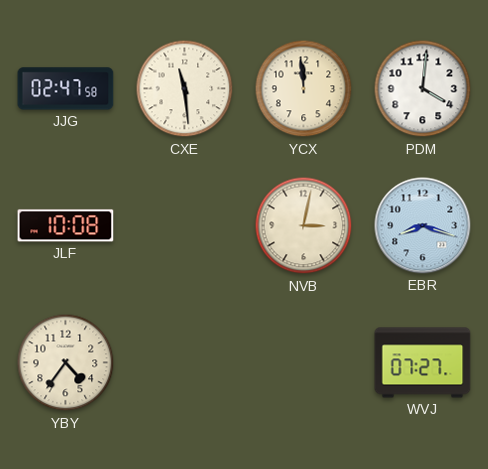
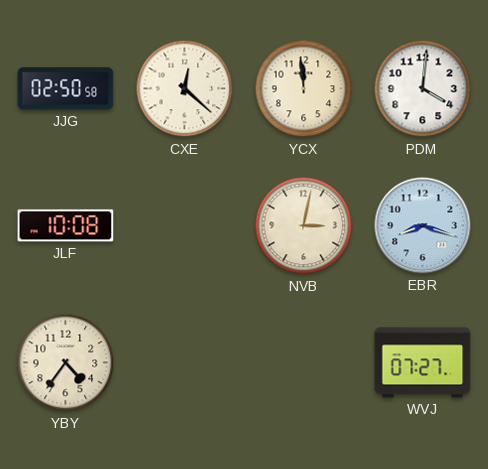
JJG: 02:47 -> 02:50
CXE: 11:29 -> 12:22
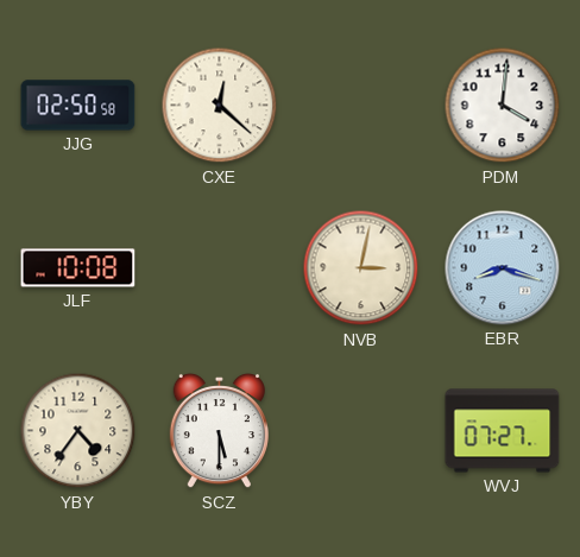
YCX: 11:59 -> none
SCZ: none -> 5:30
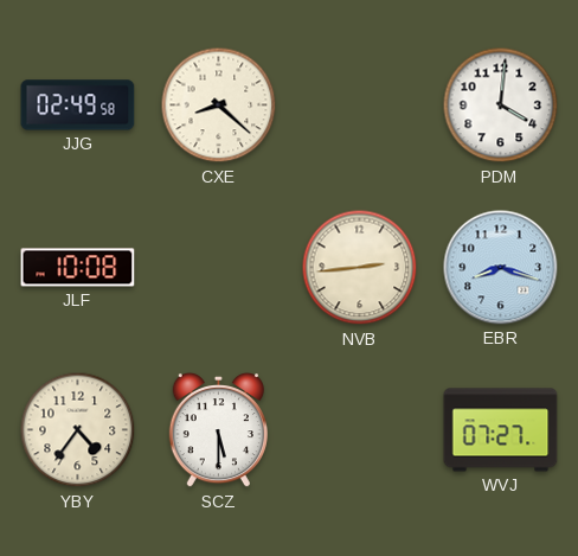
JJG: 02:50 -> 02:49
CXE: 12:22 -> 8:22
NVB: 3:02 -> 2:44
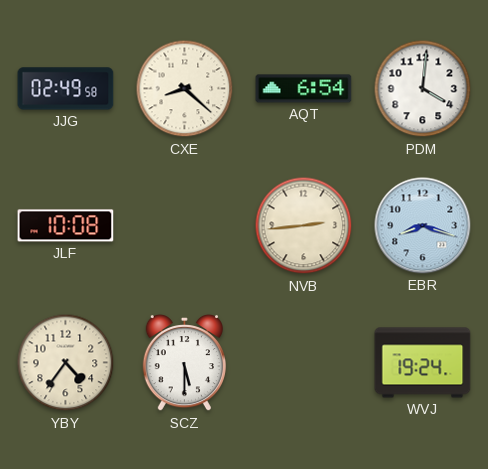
AQT: none -> 6:54
WVJ: 07:27 -> 19:24
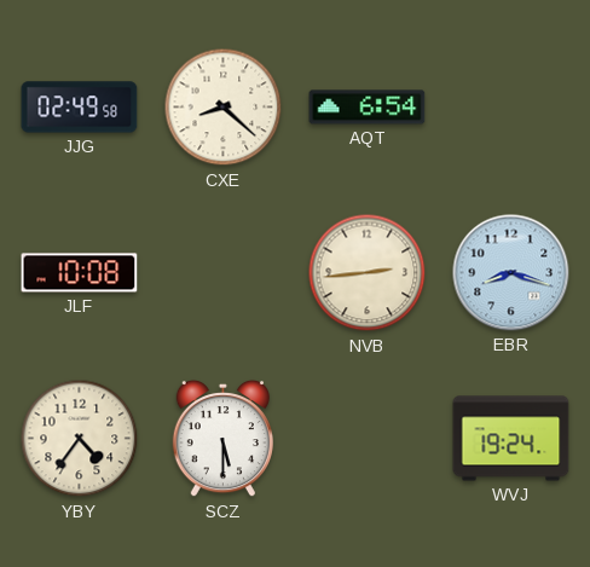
PDM: 4:01 -> none
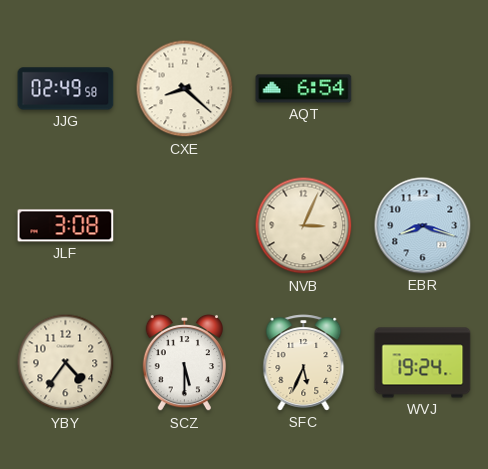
JLF: 10:08 -> 3:08
NVB: 2:44 -> 3:04
SFC: none -> 5:34
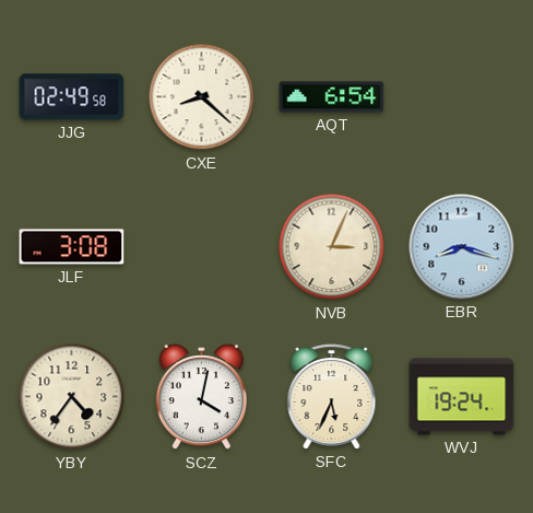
SCZ: 5:30 -> 4:02
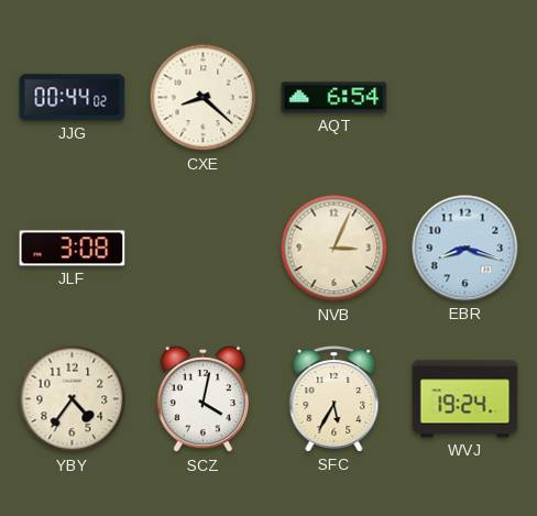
JJG: 02:49 -> 00:44
SFC: 5:34 -> 5:35
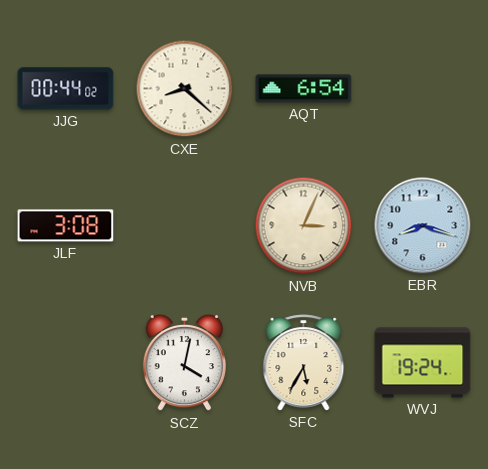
YBY: 4:36 -> none
